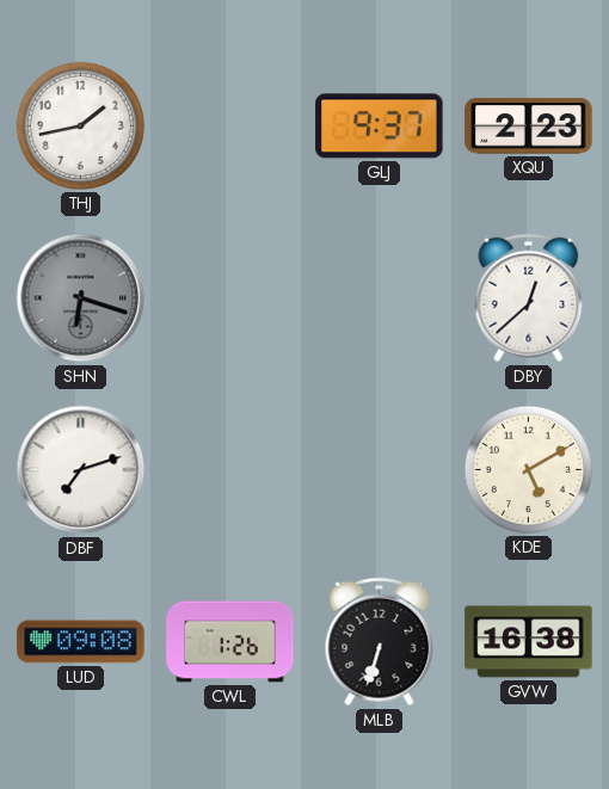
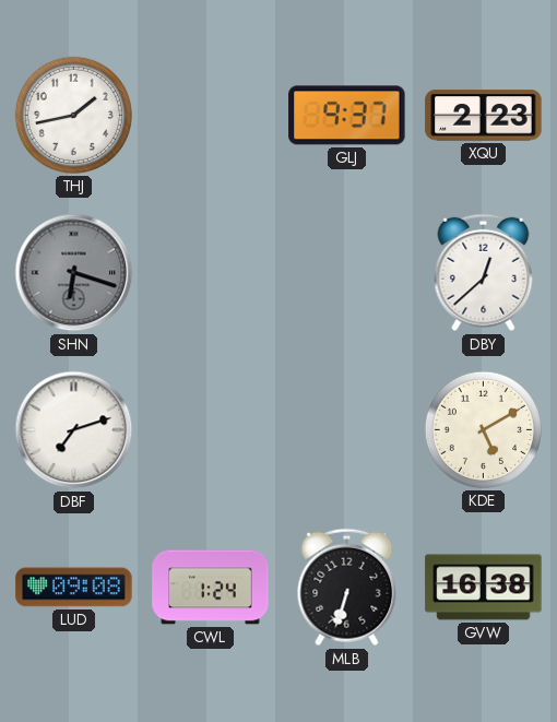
CWL: 1:26 -> 1:24
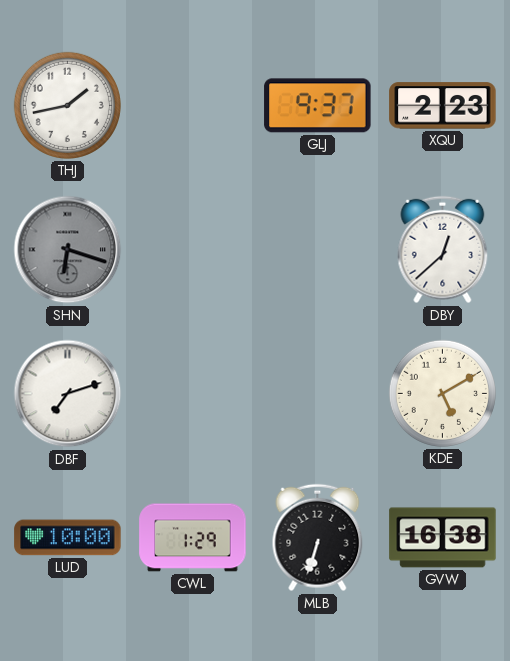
LUD: 09:08 -> 10:00
CWL: 1:24 -> 1:29
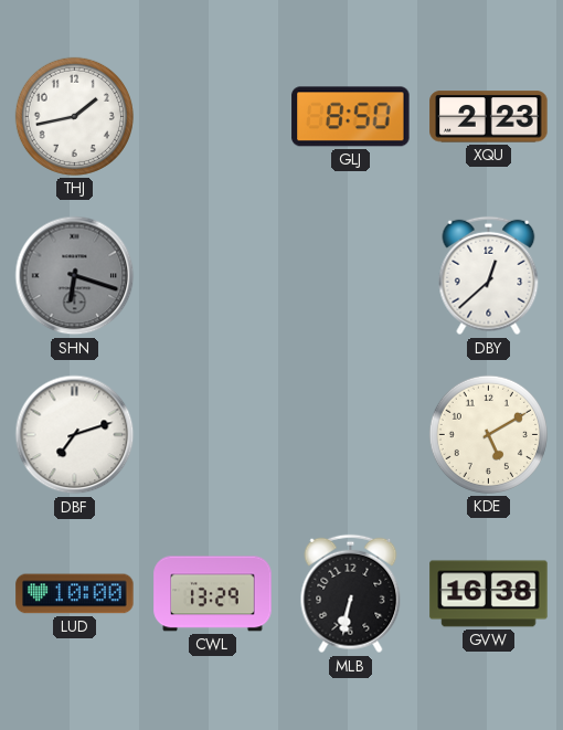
GLJ: 9:37 -> 8:50
CWL: 1:29 -> 13:29
MLB: 6:33 -> 6:32
